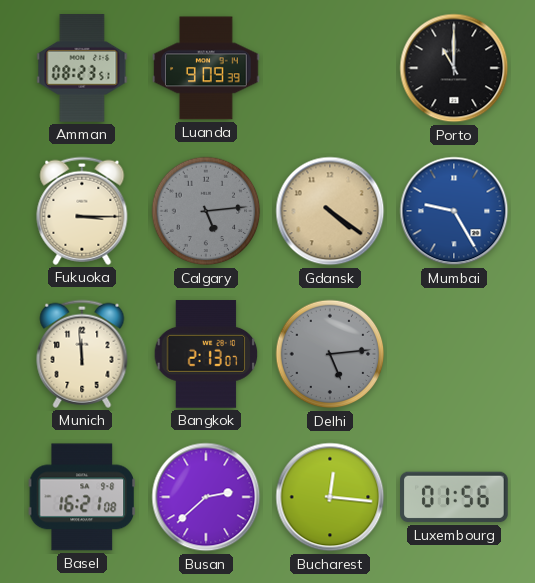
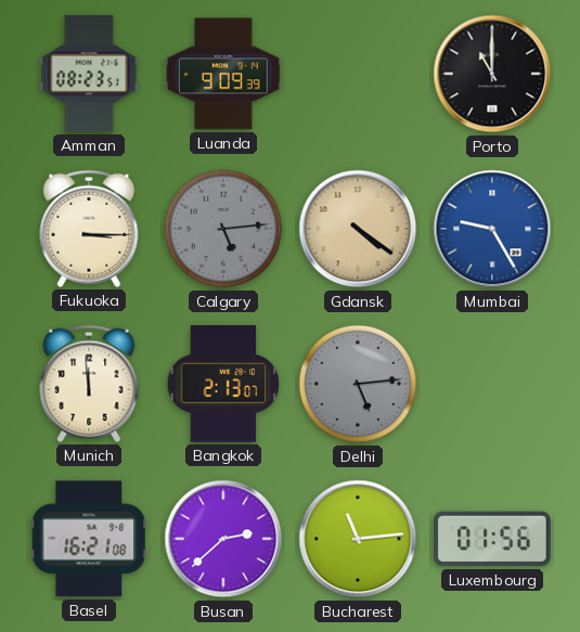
Bucharest: 12:16 -> 11:14
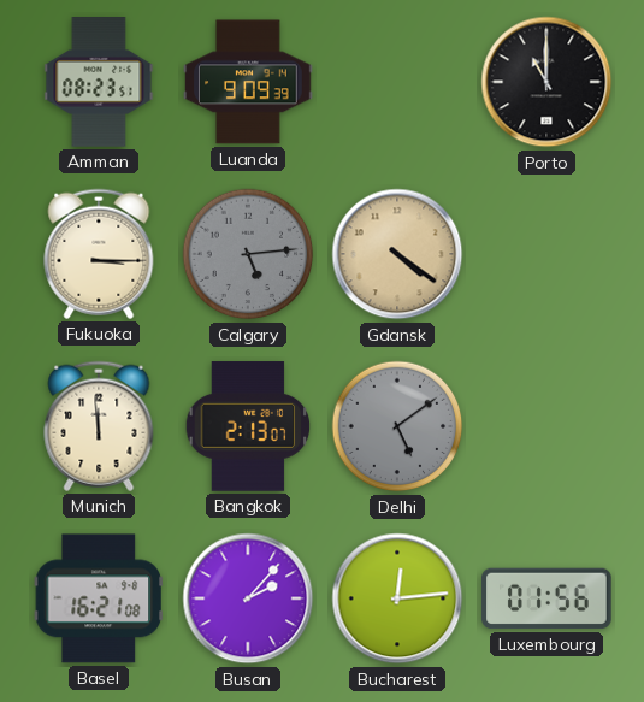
Mumbai: 9:25 -> none
Delhi: 5:14 -> 5:09
Busan: 2:38 -> 2:07
Bucharest: 11:14 -> 12:14
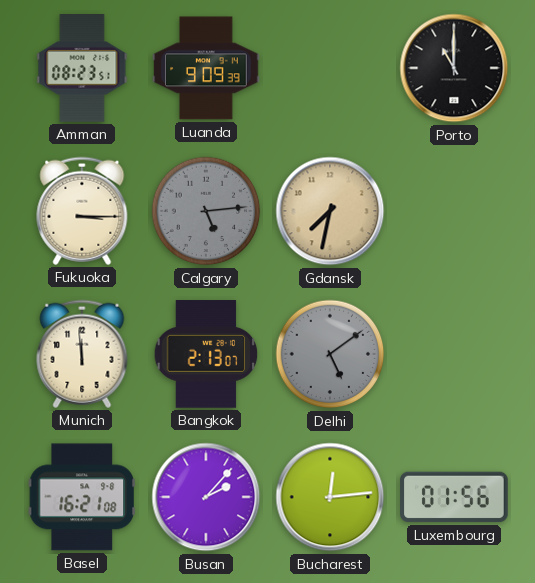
Gdansk: 4:21 -> 7:32
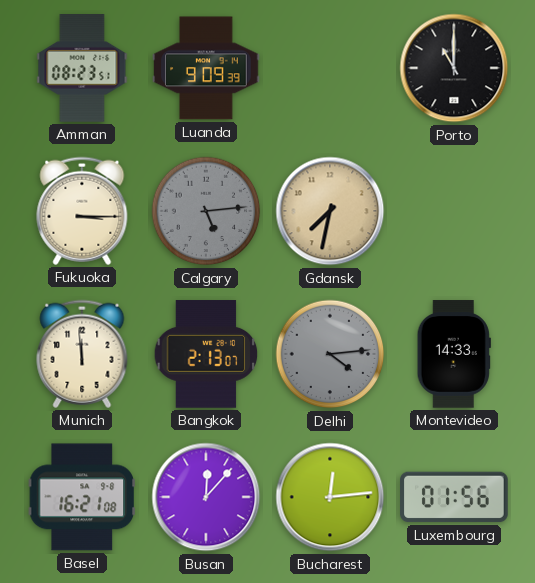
Delhi: 5:09 -> 4:14
Montevideo: none -> 14:33
Busan: 2:07 -> 12:07
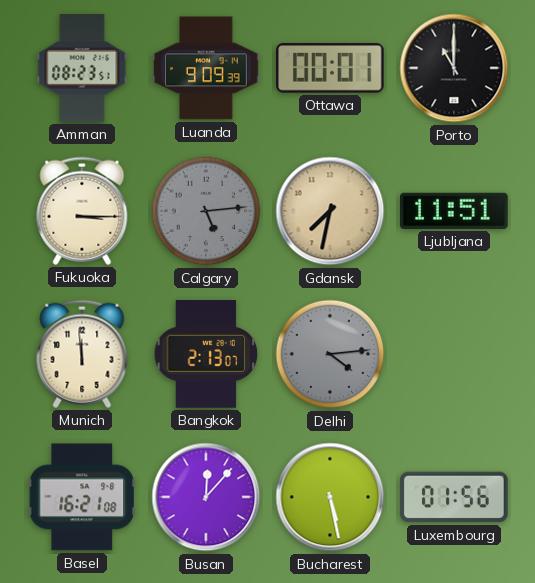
Ottawa: none -> 00:01
Ljubljana: none -> 11:51
Montevideo: 14:33 -> none
Bucharest: 12:14 -> 5:28
